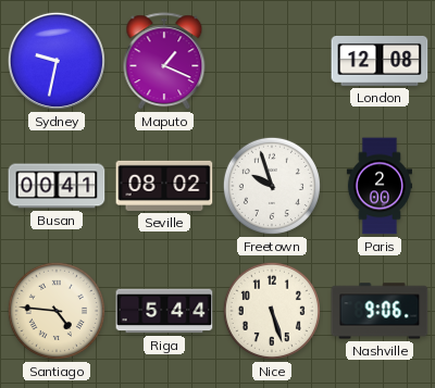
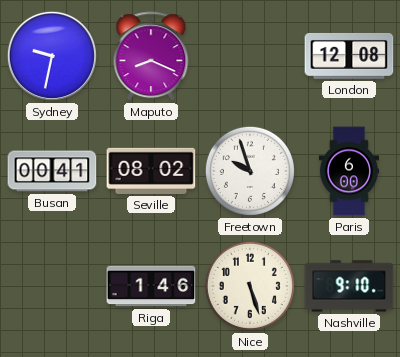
Maputo: 1:19 -> 8:19
Paris: 2:00 -> 6:00
Santiago: 4:46 -> none
Riga: 5:44 -> 1:46
Nashville: 9:06 -> 9:10
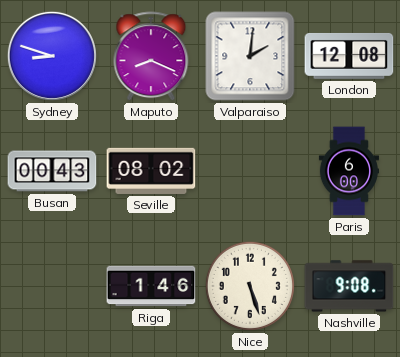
Sydney: 9:32 -> 8:48
Valparaiso: none -> 2:01
Busan: 00:41 -> 00:43
Freetown: 9:57 -> none
Nashville: 9:10 -> 9:08
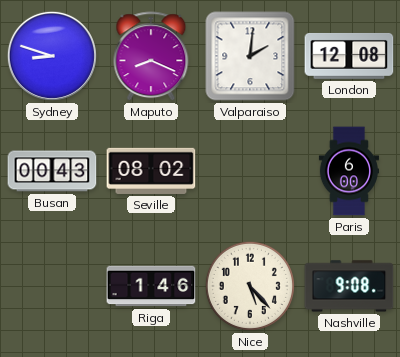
Nice: 5:27 -> 5:23
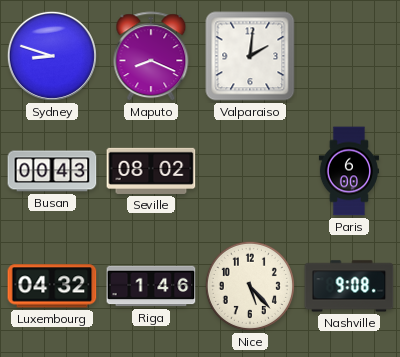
London: 12:08 -> none
Luxembourg: none -> 04:32
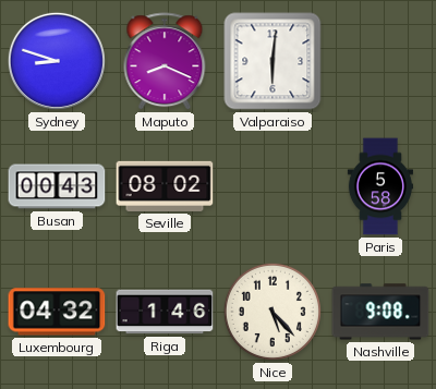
Valparaiso: 2:01 -> 6:01
Paris: 6:00 -> 5:58
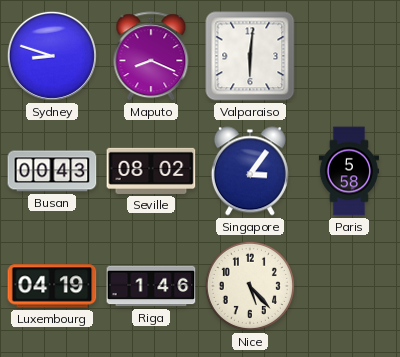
Singapore: none -> 3:06
Luxembourg: 04:32 -> 04:19
Nashville: 9:08 -> none
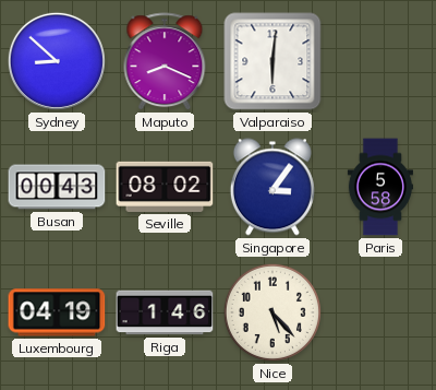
Sydney: 8:48 -> 8:52
